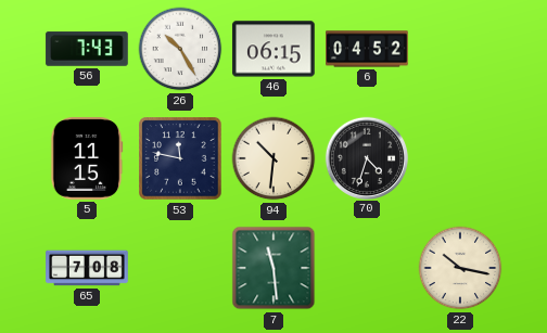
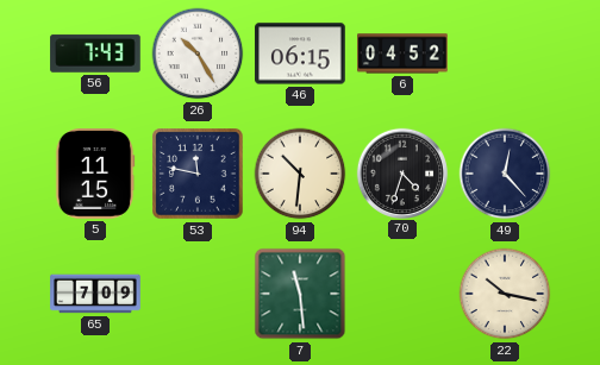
49: none -> 12:23
65: 7:08 -> 7:09
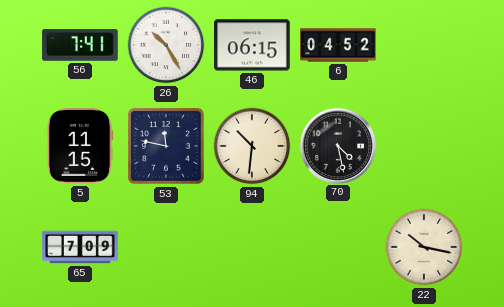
56: 7:43 -> 7:41
70: 4:33 -> 4:28
49: 12:23 -> none
7: 11:29 -> none
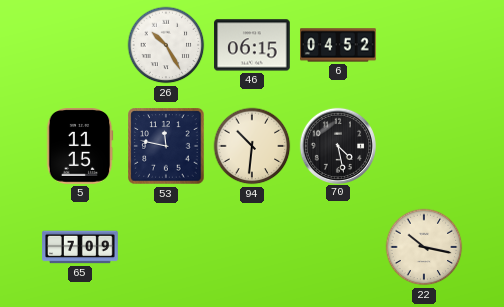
56: 7:41 -> none
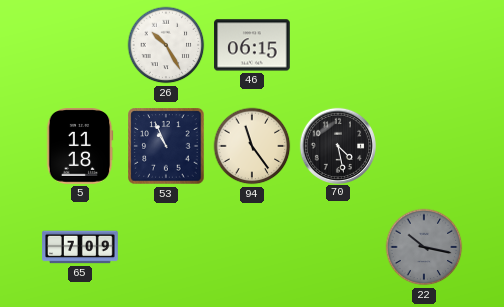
6: 04:52 -> none
5: 11:15 -> 11:18
53: 11:47 -> 10:56
94: 10:31 -> 11:24
22 dial: cream -> grey
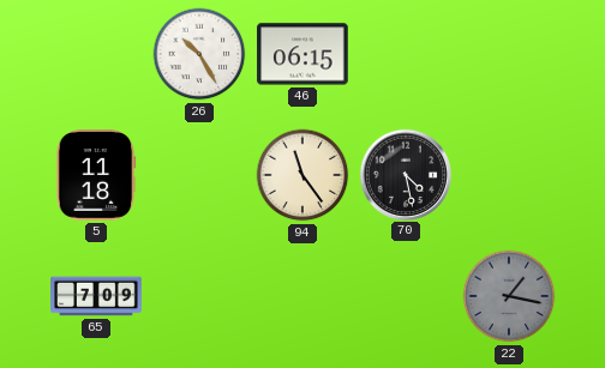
53: 10:56 -> none
22: 10:17 -> 1:17
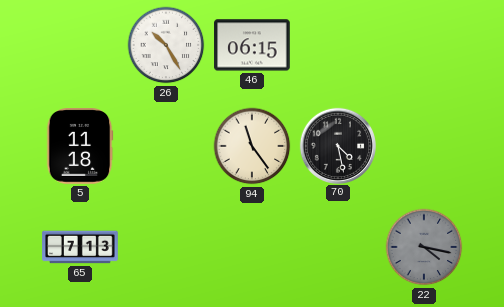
65: 7:09 -> 7:13
22: 1:17 -> 4:17
